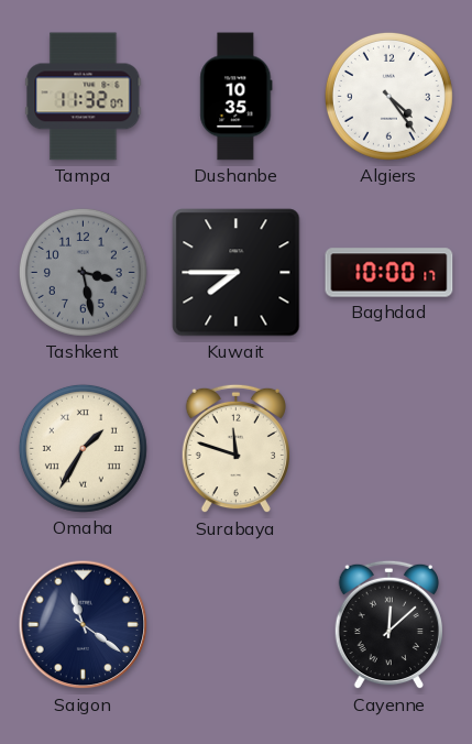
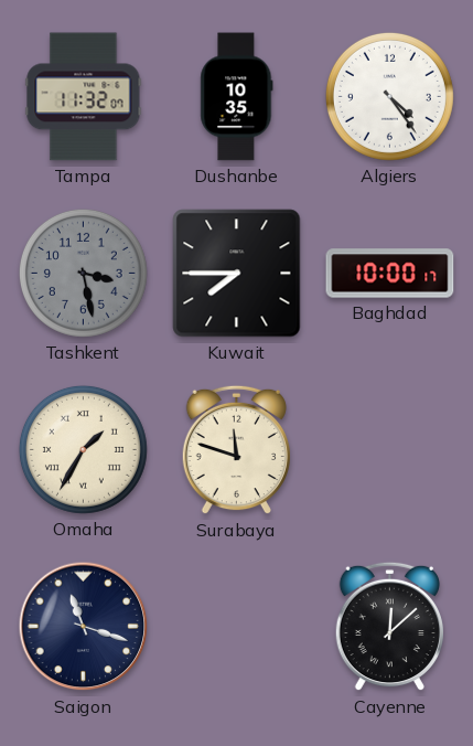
Saigon: 11:21 -> 11:18
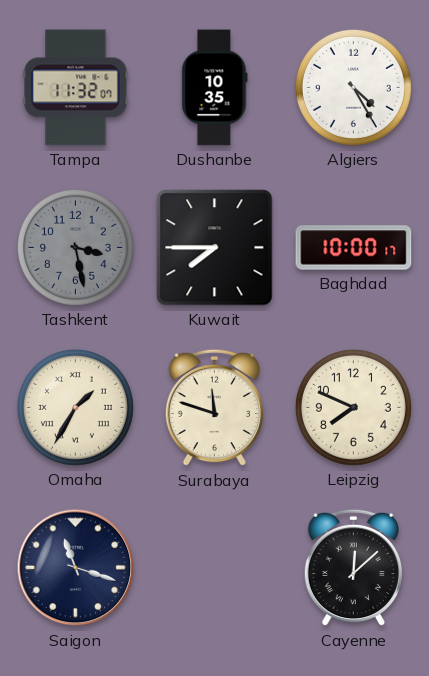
Algiers: 4:24 -> 4:25
Leipzig: none -> 7:49
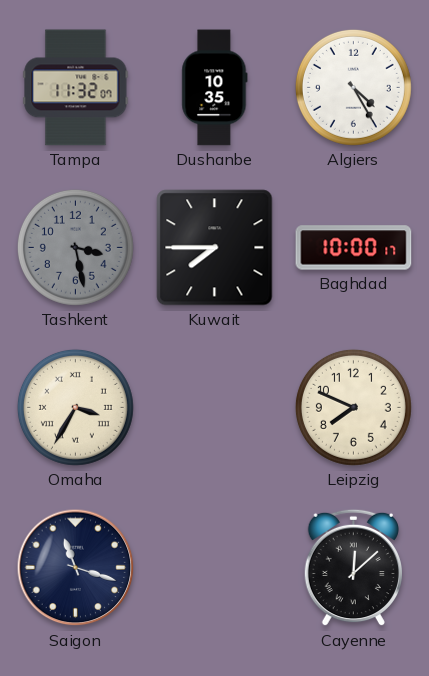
Omaha: 1:35 -> 3:35
Surabaya: 11:48 -> none
